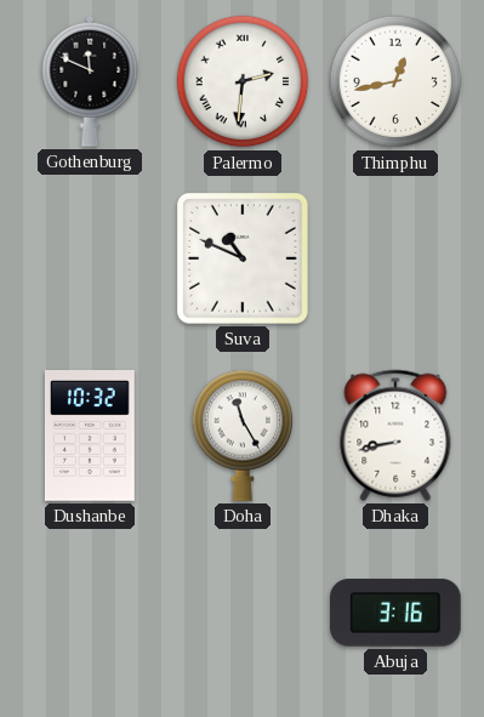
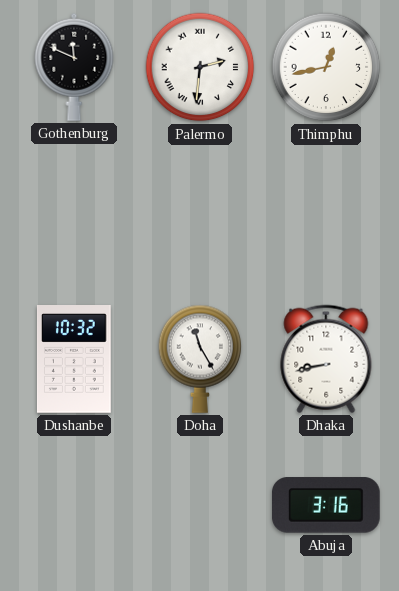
Suva: 10:49 -> none
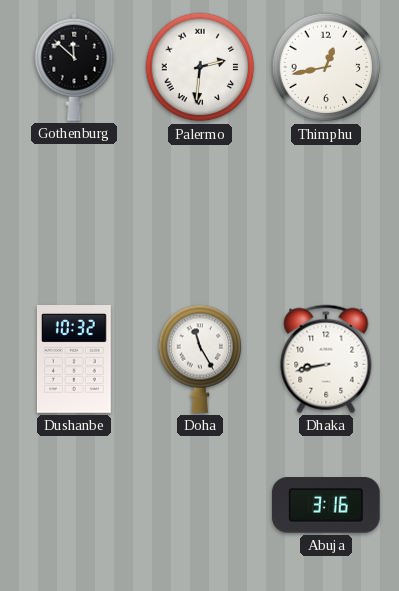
Gothenburg: 11:49 -> 11:52
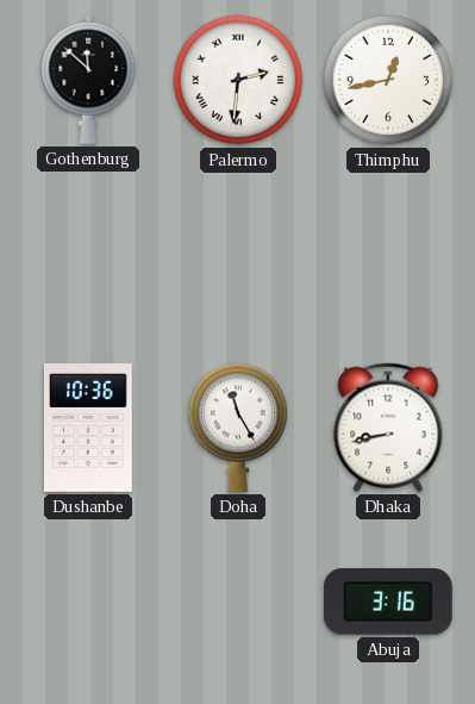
Dushanbe: 10:32 -> 10:36
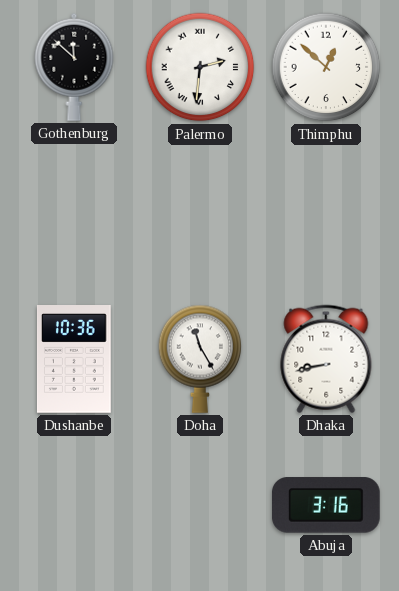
Thimphu: 12:43 -> 12:52
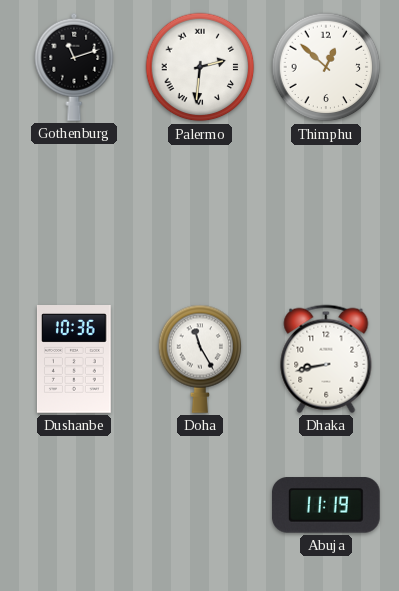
Gothenburg: 11:52 -> 11:12
Abuja: 3:16 -> 11:19
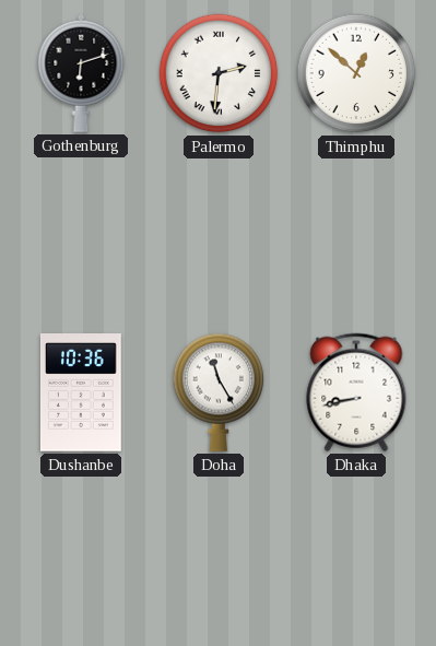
Gothenburg: 11:12 -> 6:12
Abuja: 11:19 -> none
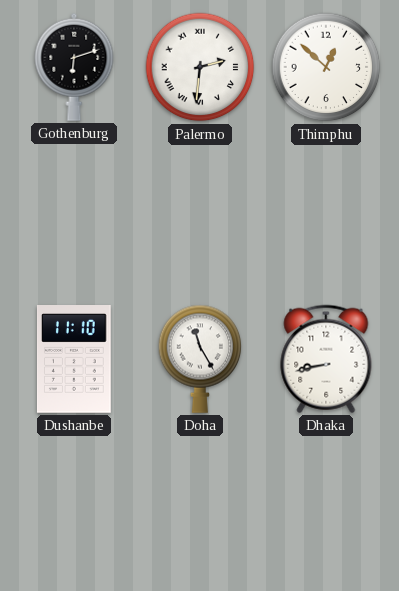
Dushanbe: 10:36 -> 11:10
